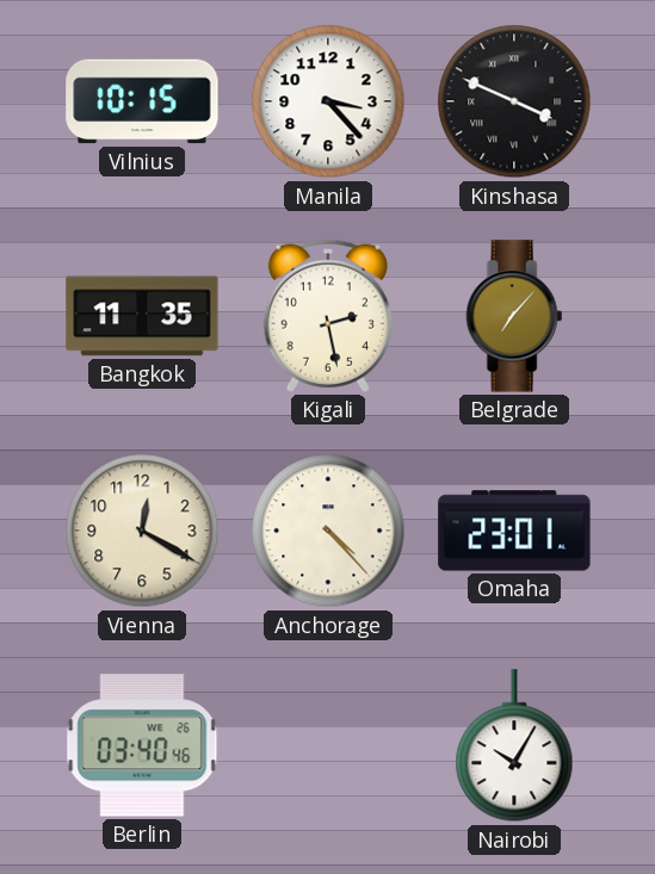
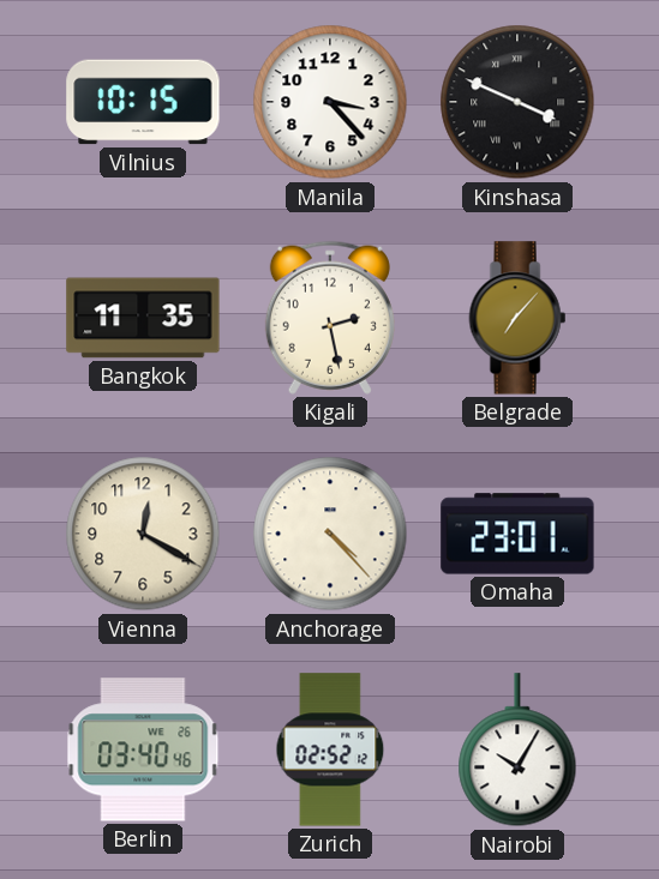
Zurich: none -> 02:52
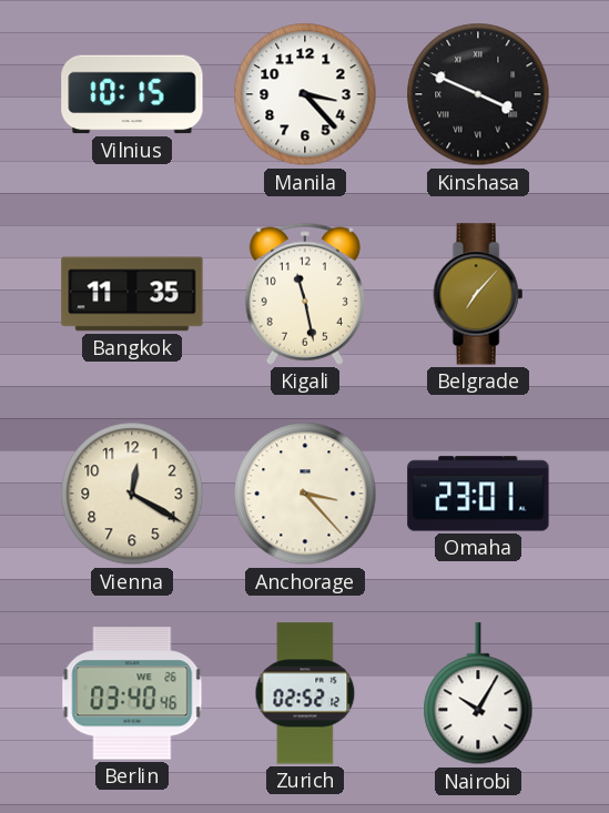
Kigali: 2:28 -> 11:28
Anchorage: 4:23 -> 3:23
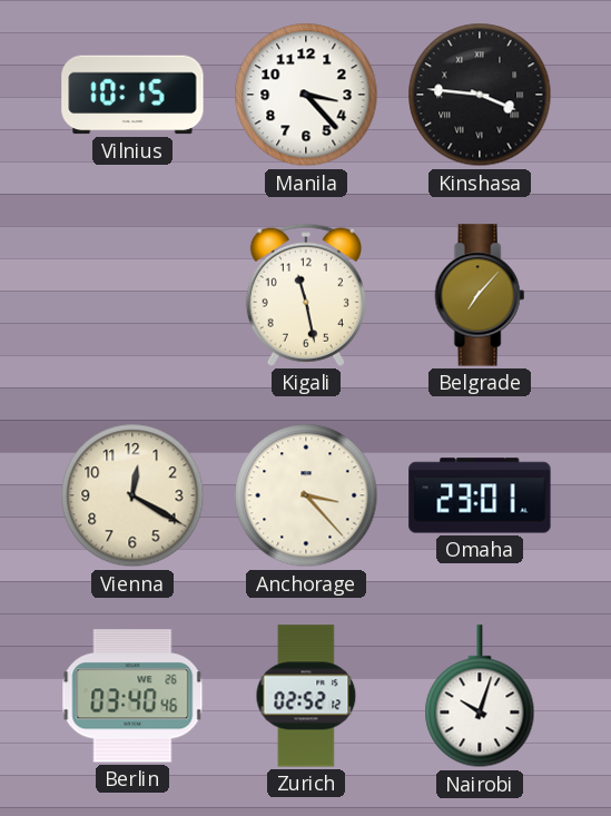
Kinshasa: 3:49 -> 3:46
Bangkok: 11:35 -> none
Nairobi: 10:05 -> 10:03
